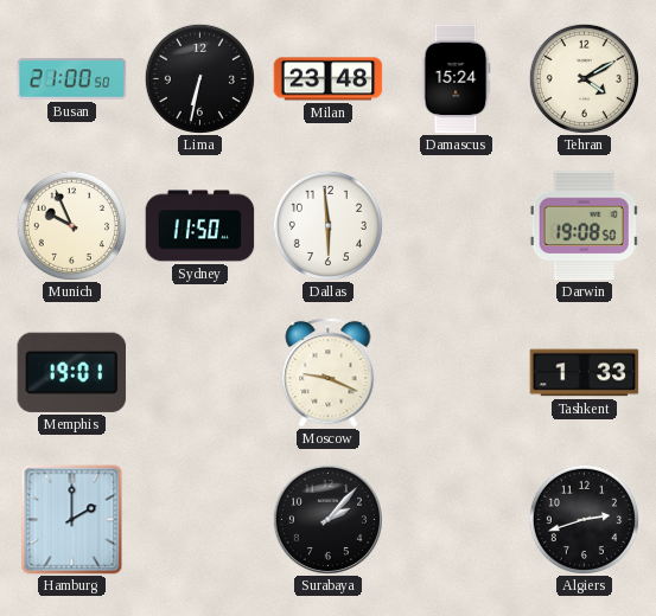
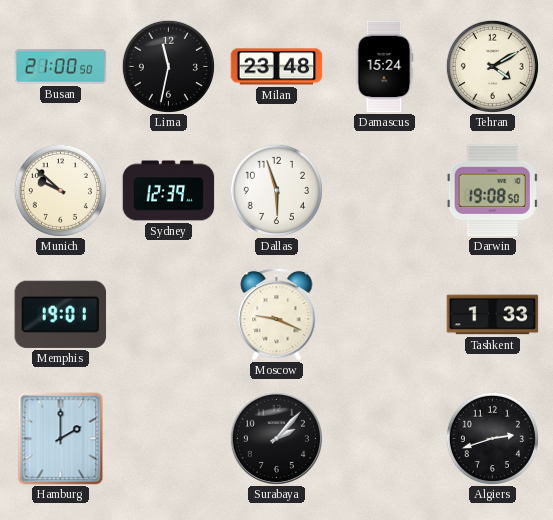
Lima: 6:32 -> 11:32
Munich: 9:56 -> 9:52
Sydney: 11:50 -> 12:39
Dallas: 5:59 -> 5:57
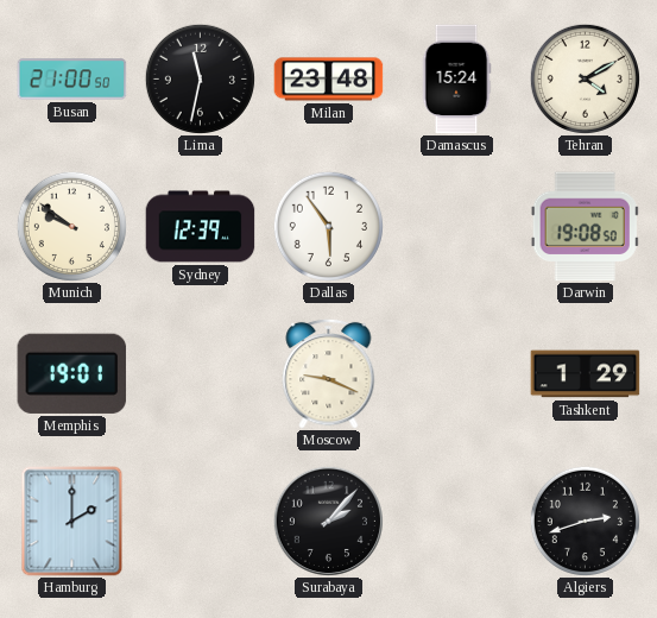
Munich: 9:52 -> 9:51
Dallas: 5:57 -> 5:54
Tashkent: 1:33 -> 1:29
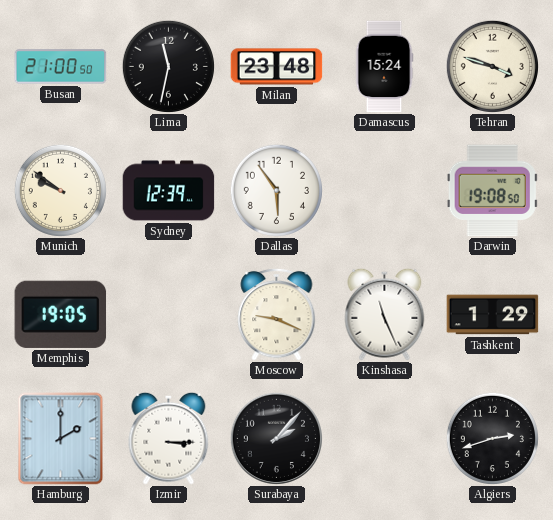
Tehran: 4:10 -> 3:48
Memphis: 19:01 -> 19:05
Kinshasa: none -> 11:26
Izmir: none -> 3:15
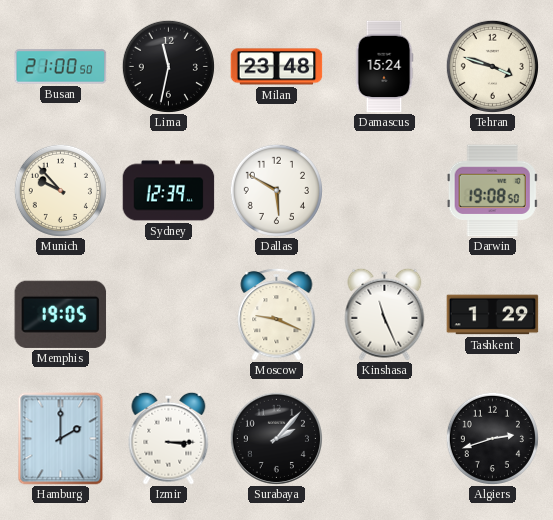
Munich: 9:51 -> 9:53
Dallas: 5:54 -> 5:50
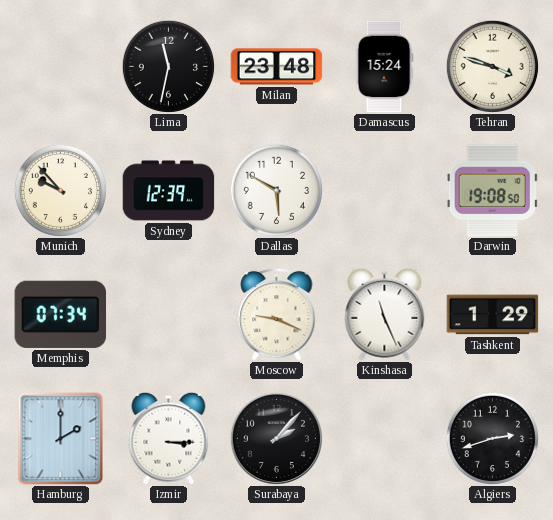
Busan: 21:00 -> none
Memphis: 19:05 -> 07:34
